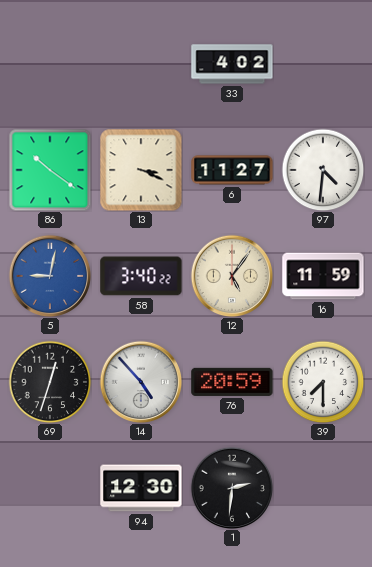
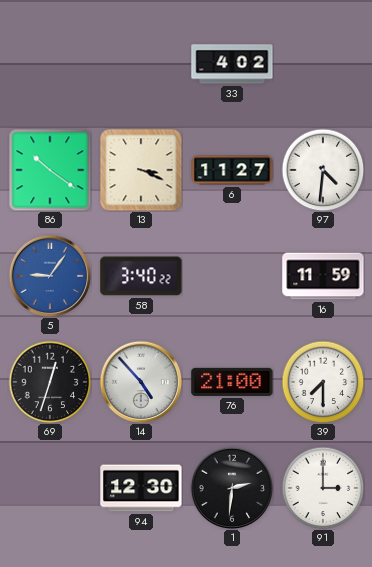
5: 9:02 -> 9:06
12: 5:06 -> none
76: 20:59 -> 21:00
91: none -> 3:00
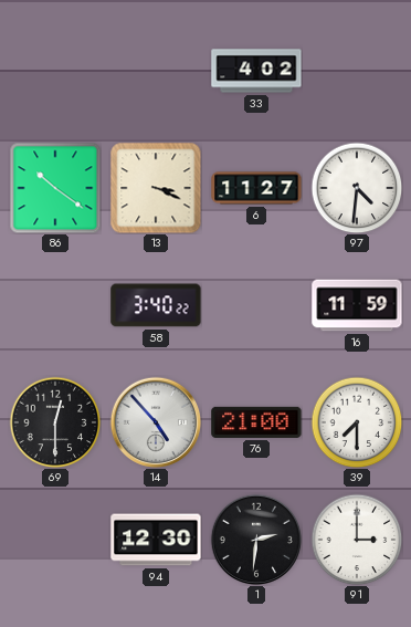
5: 9:06 -> none
69: 12:33 -> 12:30
